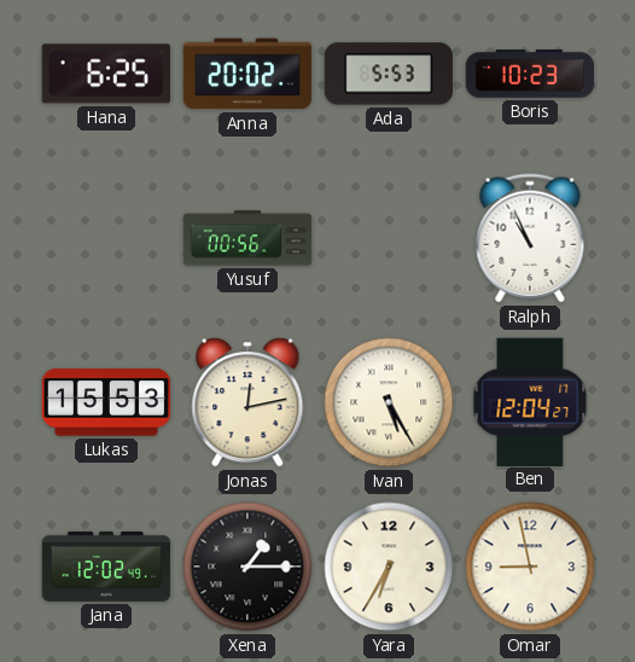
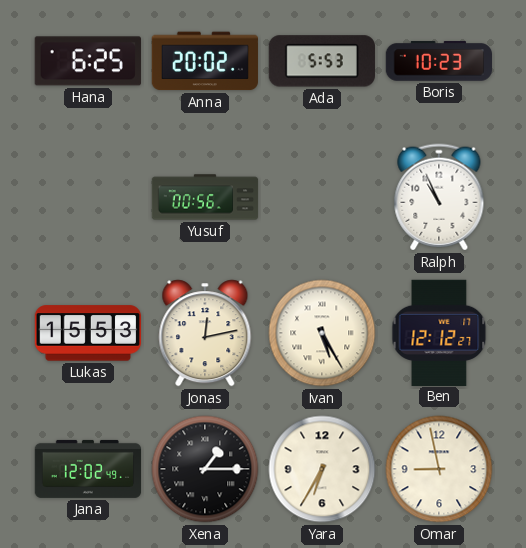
Ben: 12:04 -> 12:12
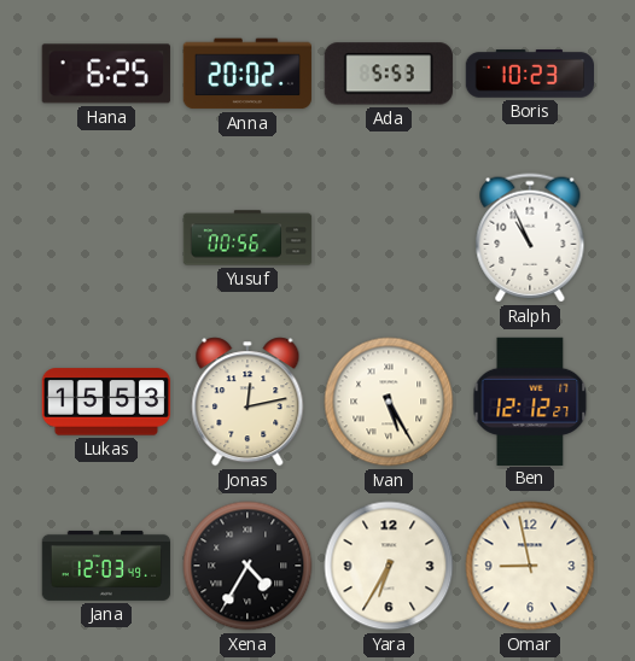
Jana: 12:02 -> 12:03
Xena: 1:15 -> 4:35
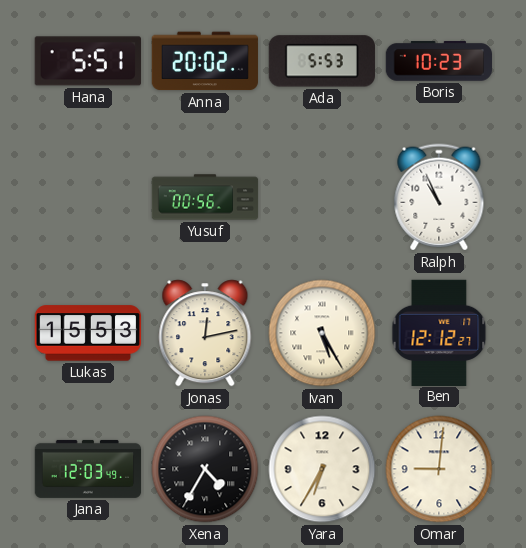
Hana: 6:25 -> 5:51
Omar: 8:58 -> 9:01
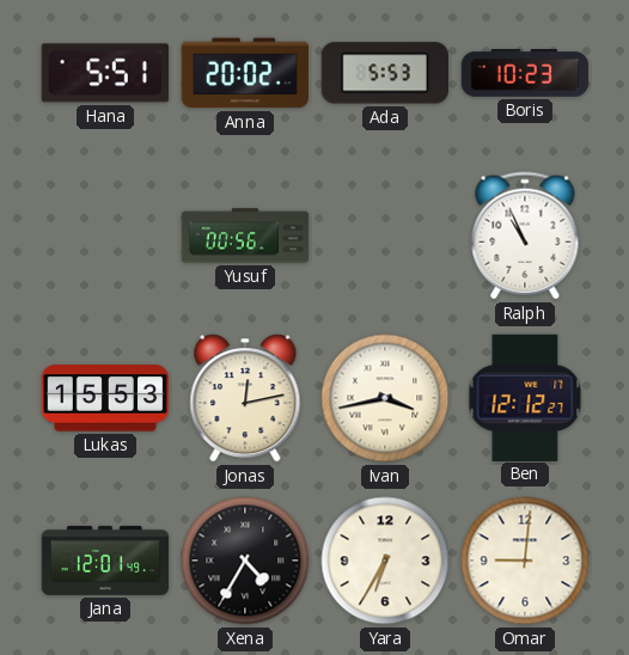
Ivan: 5:25 -> 3:43
Jana: 12:03 -> 12:01
